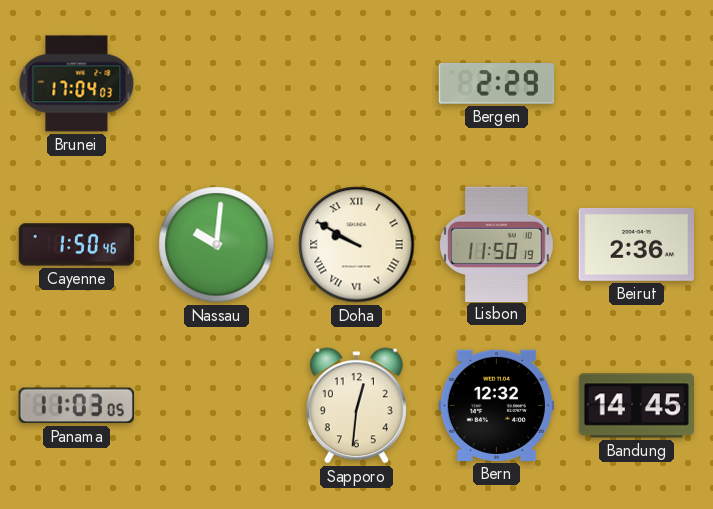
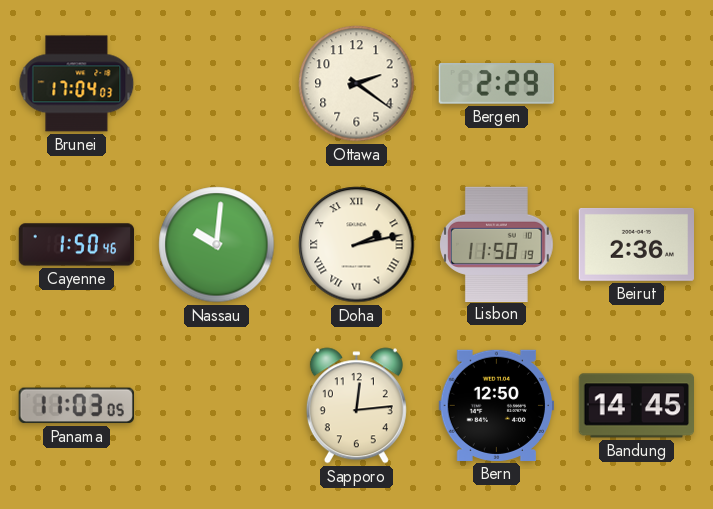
Ottawa: none -> 2:21
Doha: 9:50 -> 2:13
Sapporo: 12:31 -> 12:14
Bern: 12:32 -> 12:50
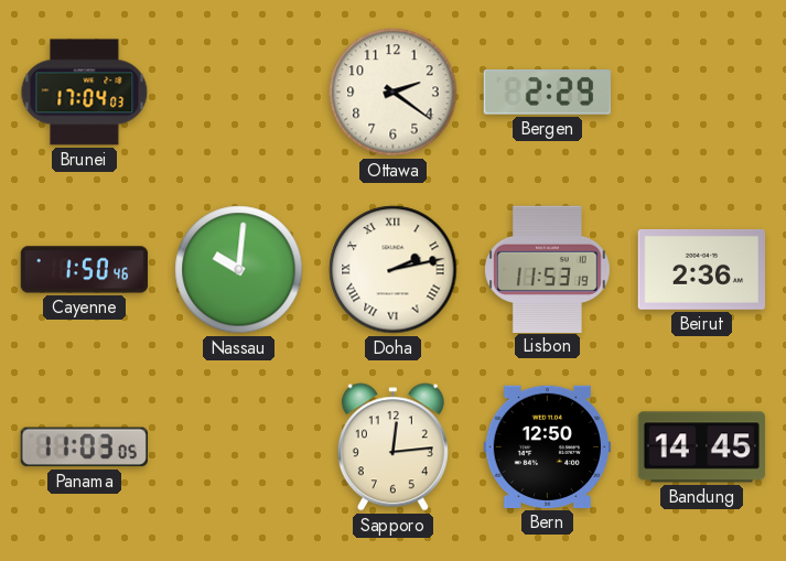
Lisbon: 11:50 -> 11:53
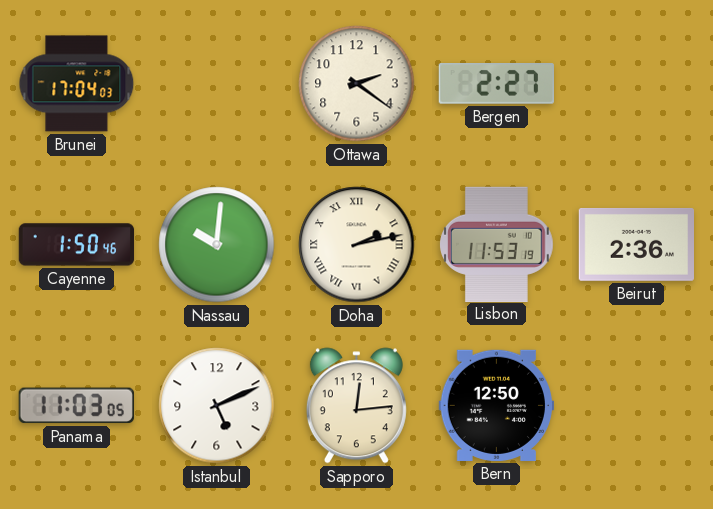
Bergen: 2:29 -> 2:27
Istanbul: none -> 5:11
Bandung: 14:45 -> none
